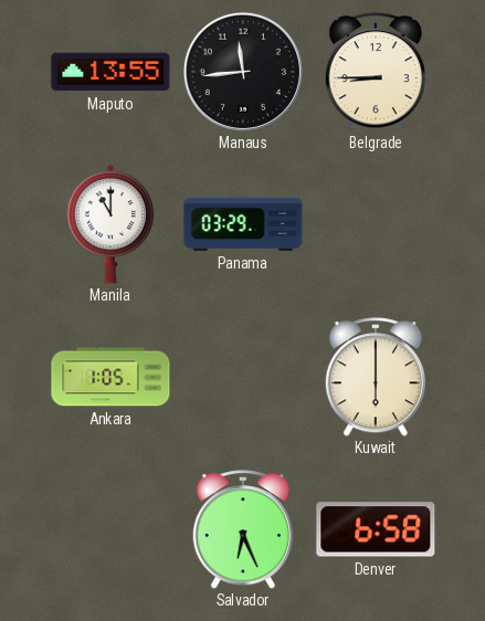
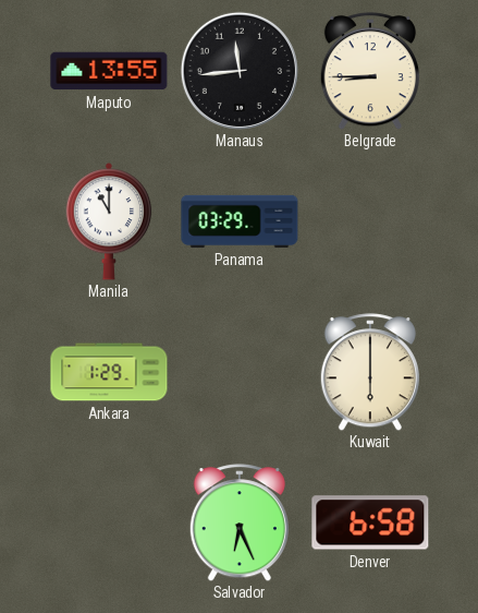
Ankara: 1:05 -> 1:29
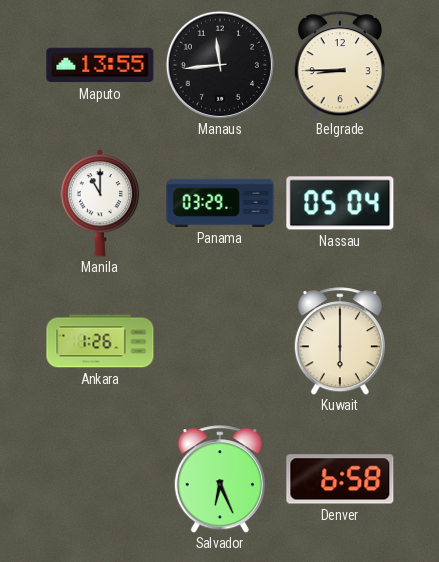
Nassau: none -> 05:04
Ankara: 1:29 -> 1:26
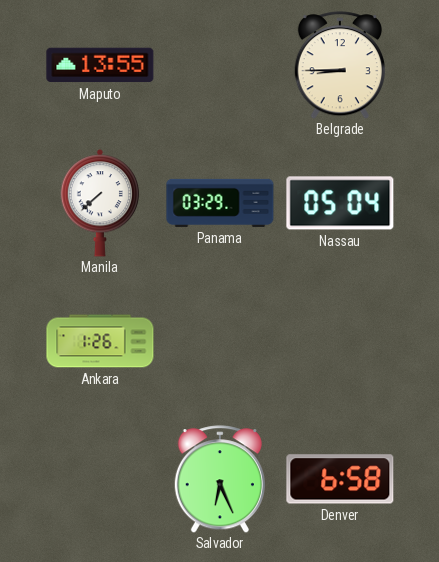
Manaus: 11:44 -> none
Manila: 11:00 -> 7:38
Kuwait: 6:00 -> none
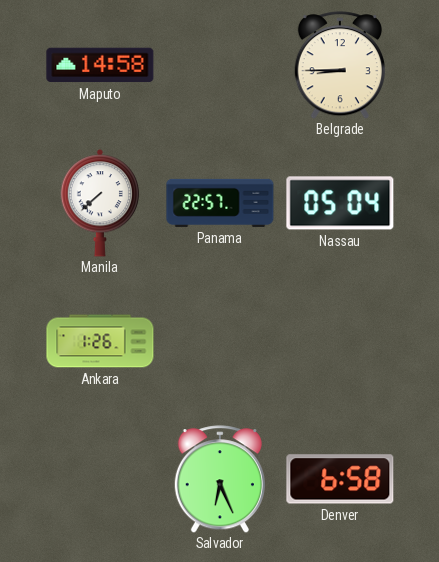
Maputo: 13:55 -> 14:58
Panama: 03:29 -> 22:57
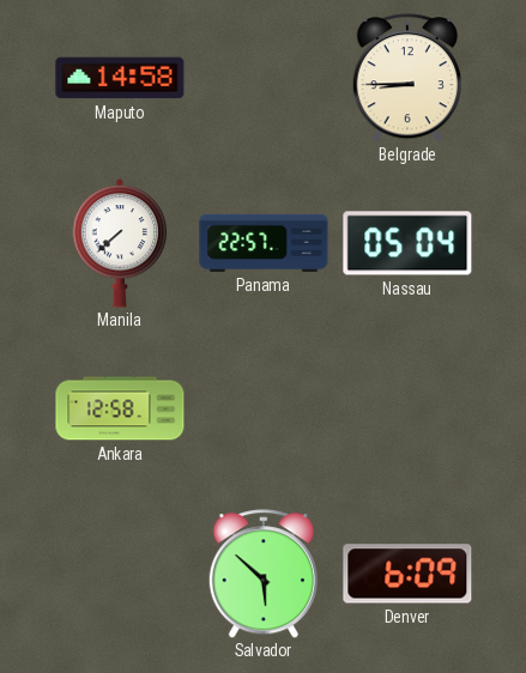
Ankara: 1:26 -> 12:58
Salvador: 6:26 -> 5:52
Denver: 6:58 -> 6:09
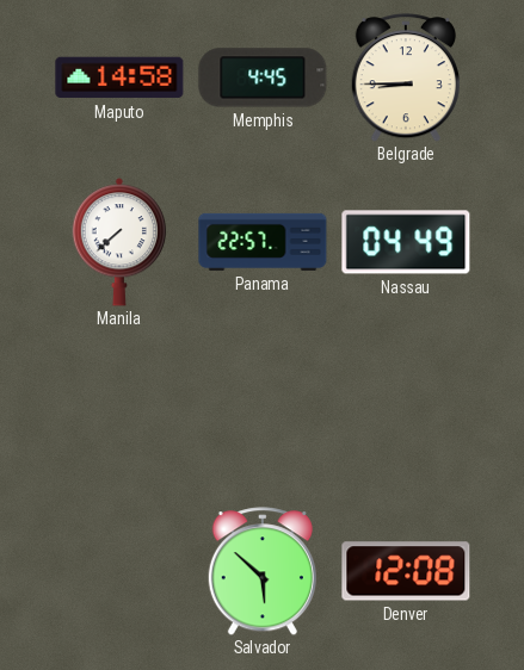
Memphis: none -> 4:45
Nassau: 05:04 -> 04:49
Ankara: 12:58 -> none
Denver: 6:09 -> 12:08
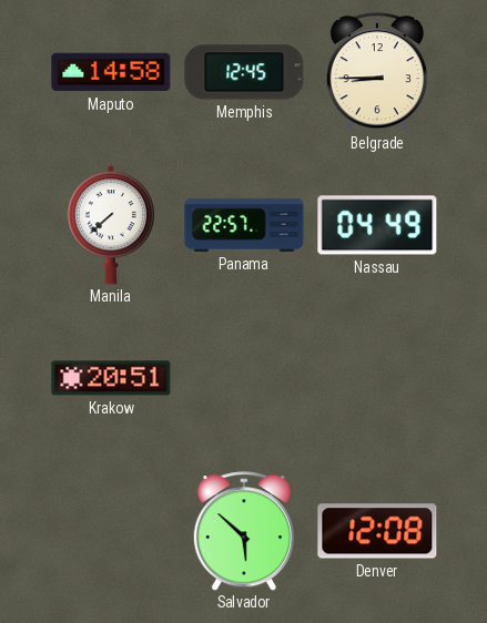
Memphis: 4:45 -> 12:45
Krakow: none -> 20:51
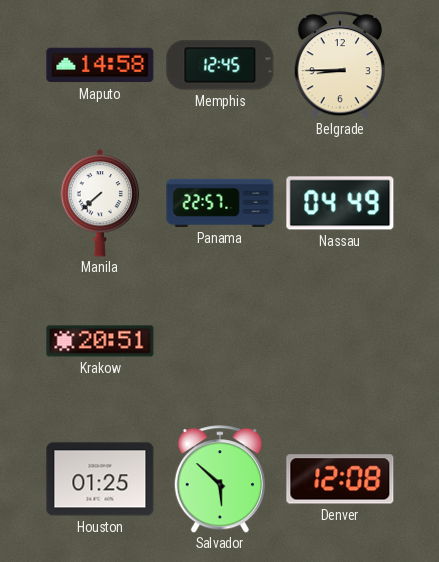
Houston: none -> 01:25
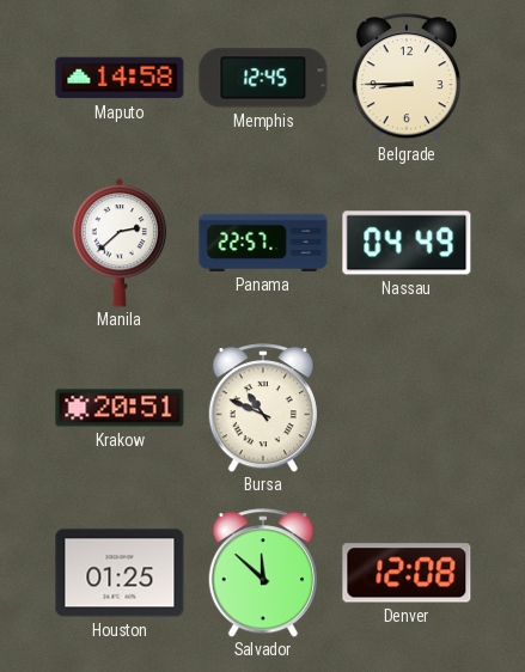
Manila: 7:38 -> 2:38
Bursa: none -> 10:49
Salvador: 5:52 -> 11:52
